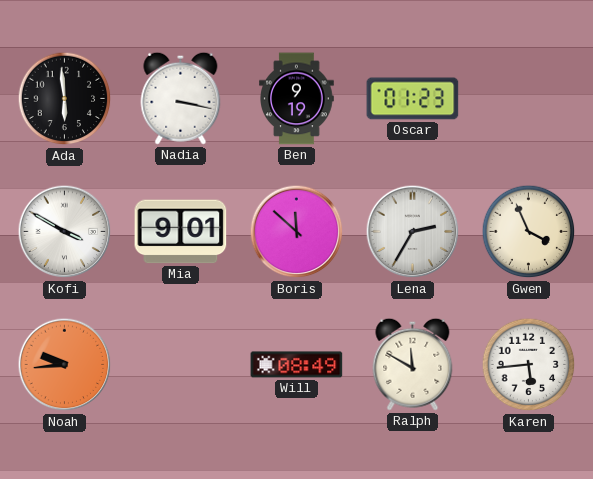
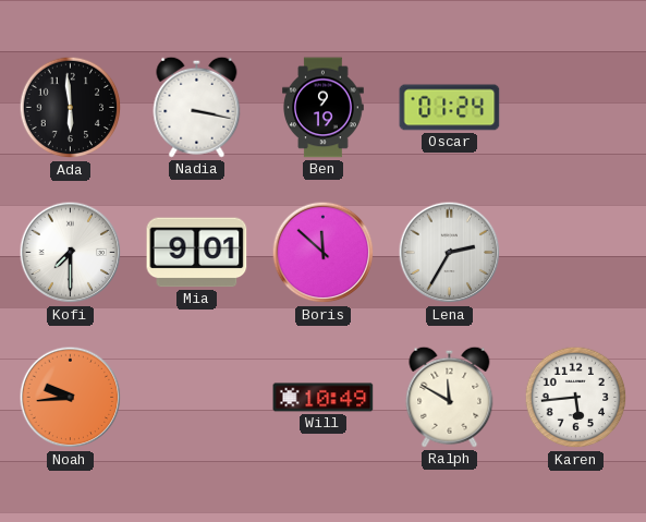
Oscar: 01:23 -> 01:24
Kofi: 3:50 -> 7:30
Gwen: 3:56 -> none
Will: 08:49 -> 10:49
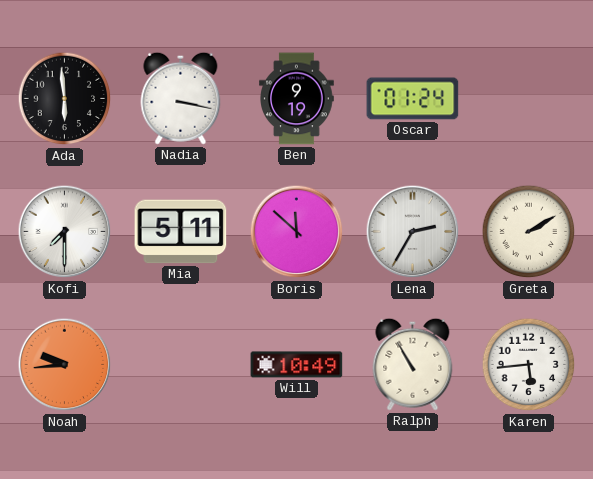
Mia: 9:01 -> 5:11
Greta: none -> 2:10
Ralph: 11:50 -> 10:55
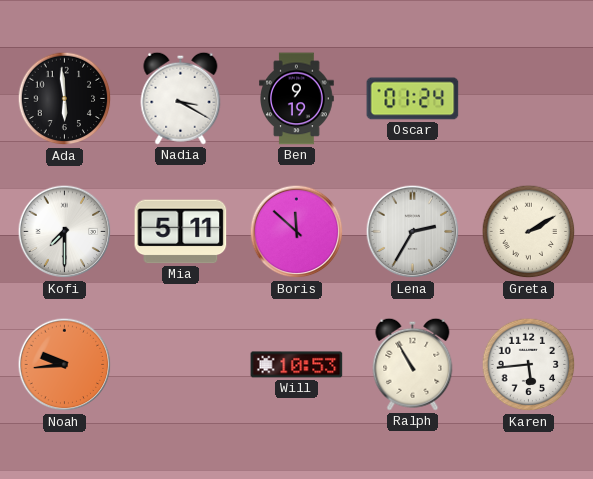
Nadia: 3:17 -> 3:20
Will: 10:49 -> 10:53
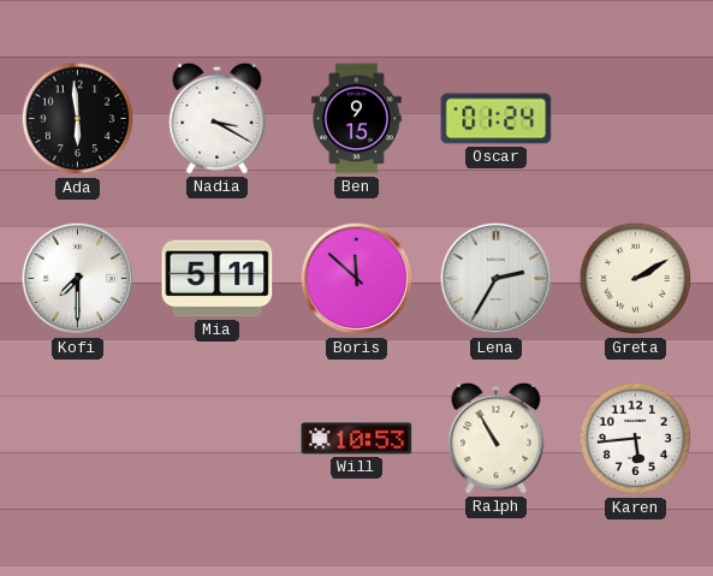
Ben: 9:19 -> 9:15
Noah: 9:44 -> none
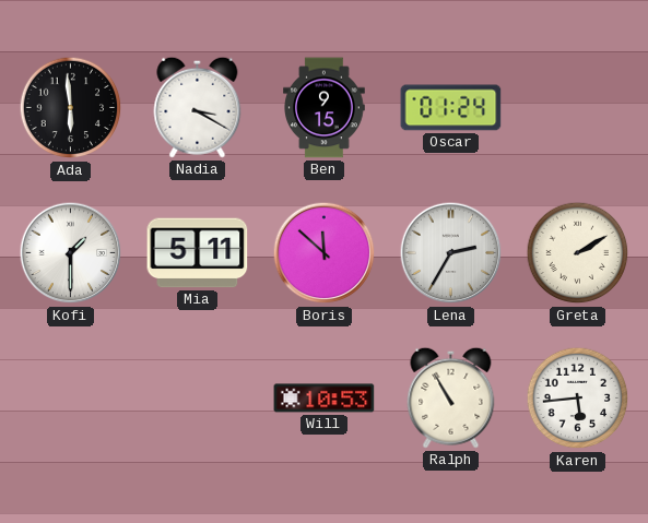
Kofi: 7:30 -> 1:30
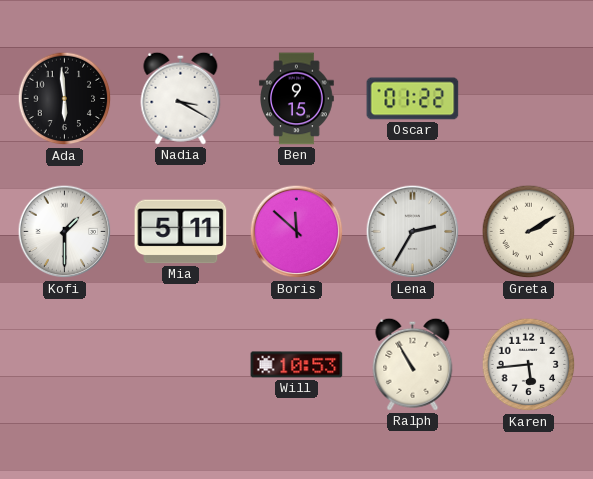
Oscar: 01:24 -> 01:22
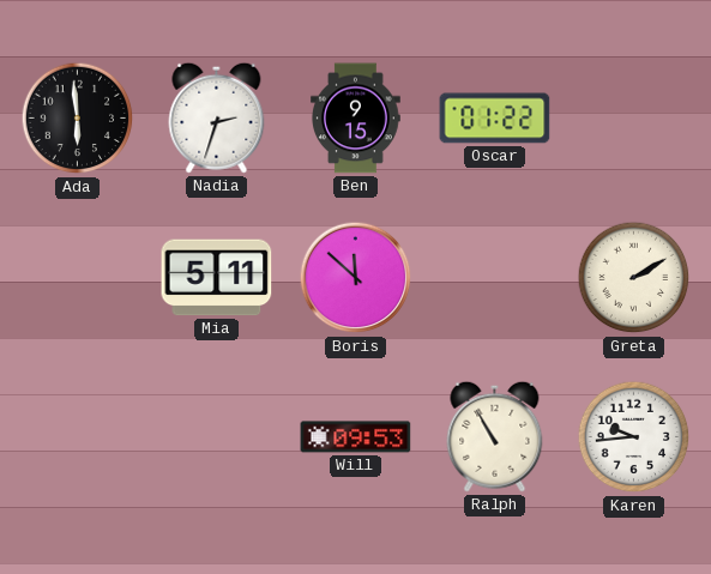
Nadia: 3:20 -> 2:33
Kofi: 1:30 -> none
Lena: 2:35 -> none
Will: 10:53 -> 09:53
Karen: 5:44 -> 9:44
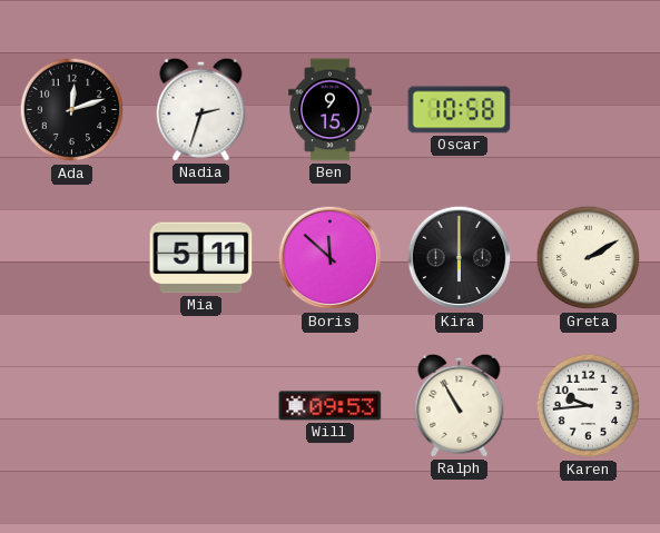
Ada: 5:59 -> 12:12
Oscar: 01:22 -> 10:58
Kira: none -> 6:00
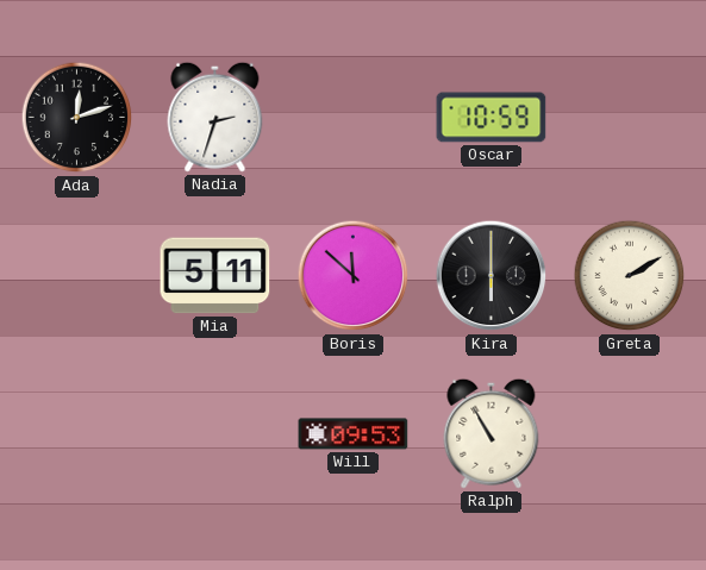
Ben: 9:15 -> none
Oscar: 10:58 -> 10:59
Karen: 9:44 -> none
